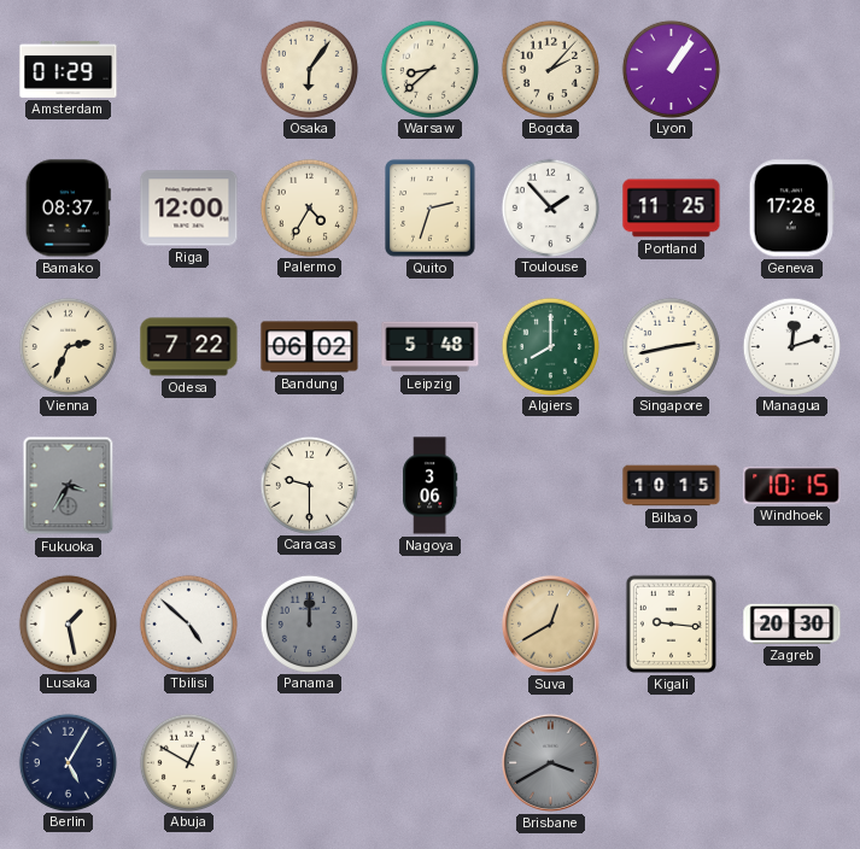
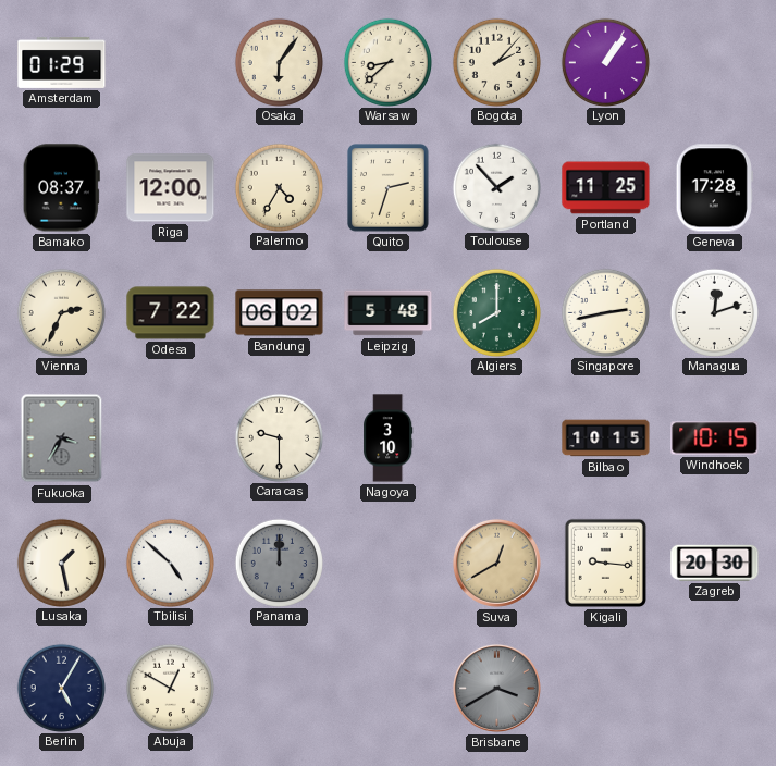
Nagoya: 3:06 -> 3:10
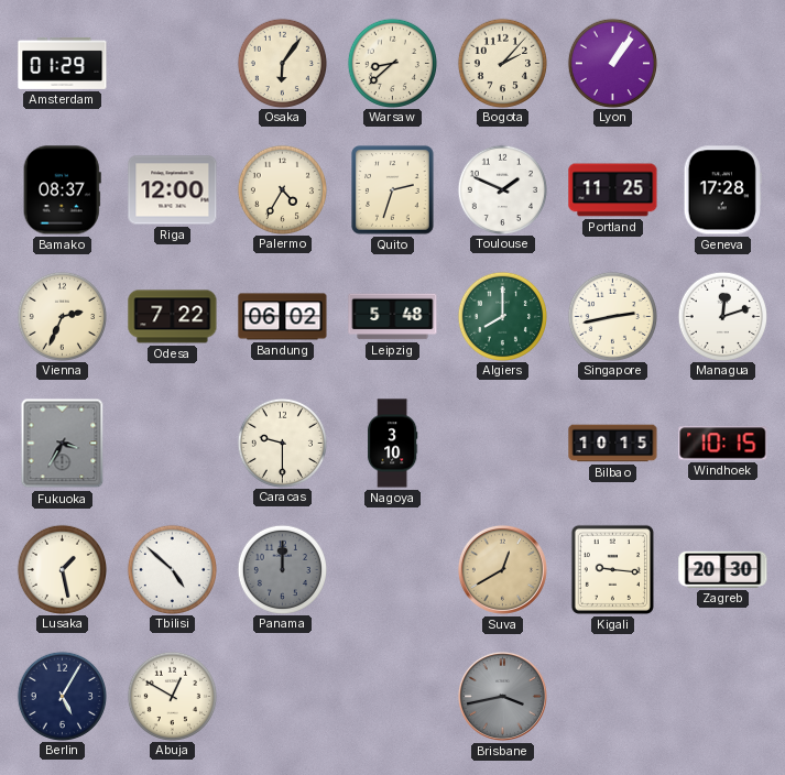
Toulouse: 1:53 -> 1:49
Brisbane: 3:40 -> 3:43
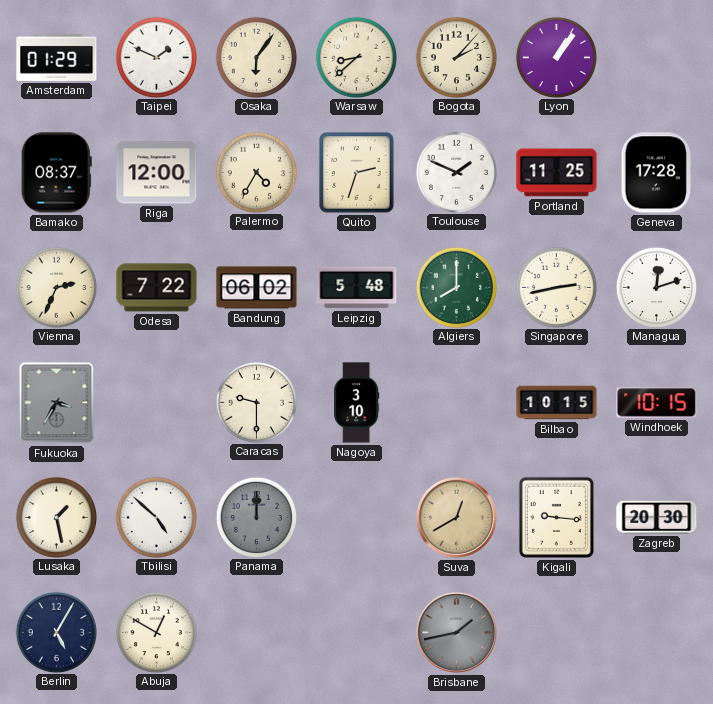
Taipei: none -> 1:49
Brisbane: 3:43 -> 1:43
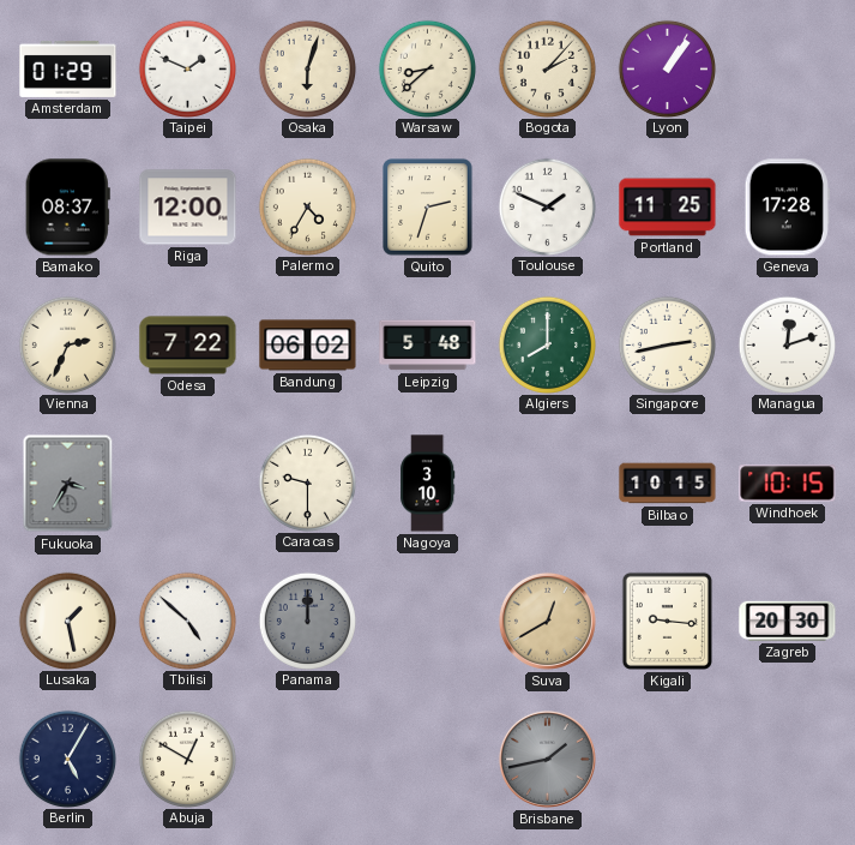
Osaka: 6:06 -> 6:03
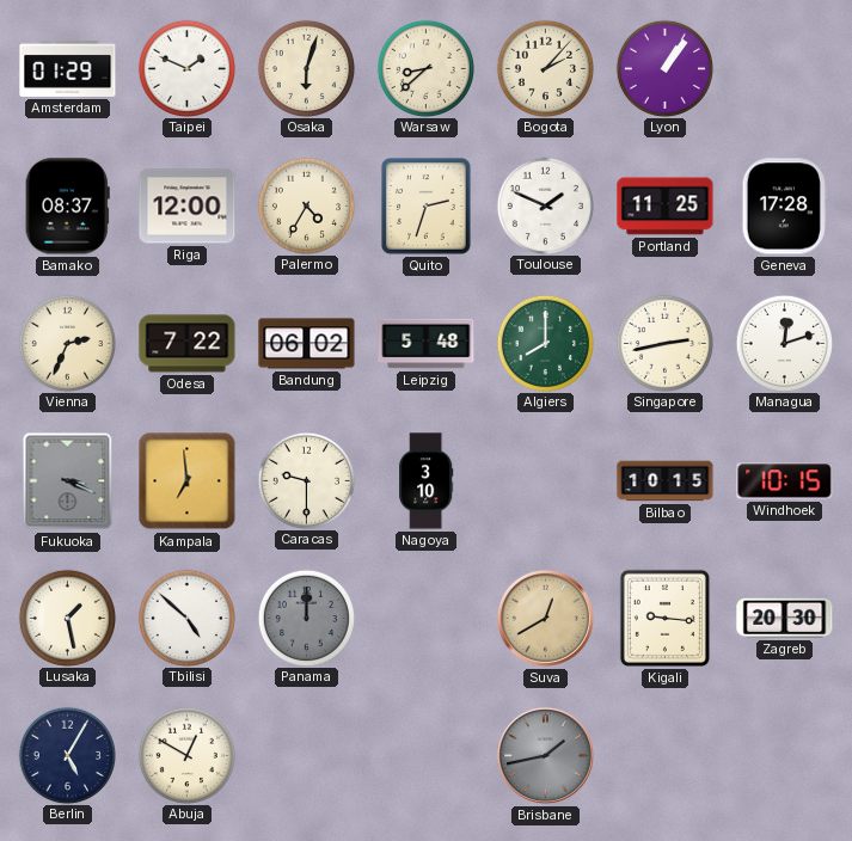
Fukuoka: 3:35 -> 3:19
Kampala: none -> 6:59
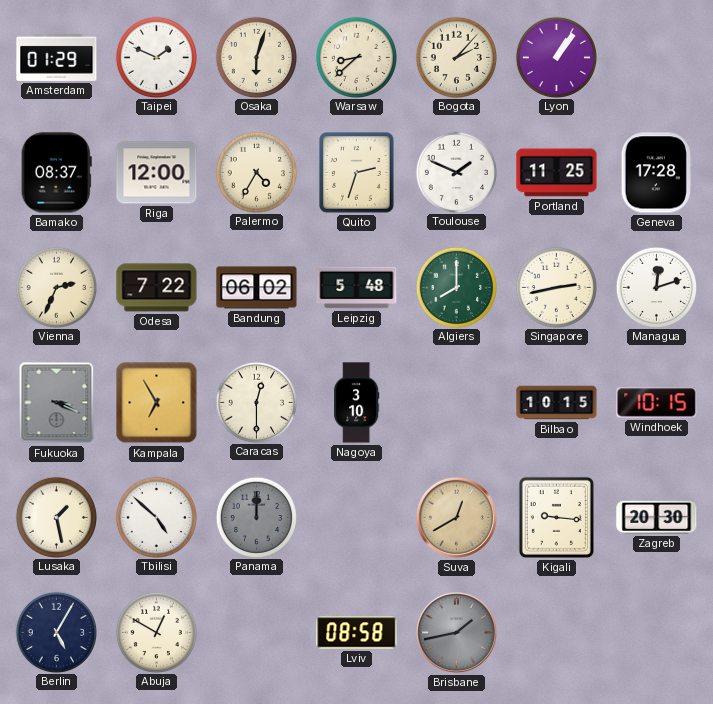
Kampala: 6:59 -> 6:55
Caracas: 9:30 -> 12:30
Lviv: none -> 08:58
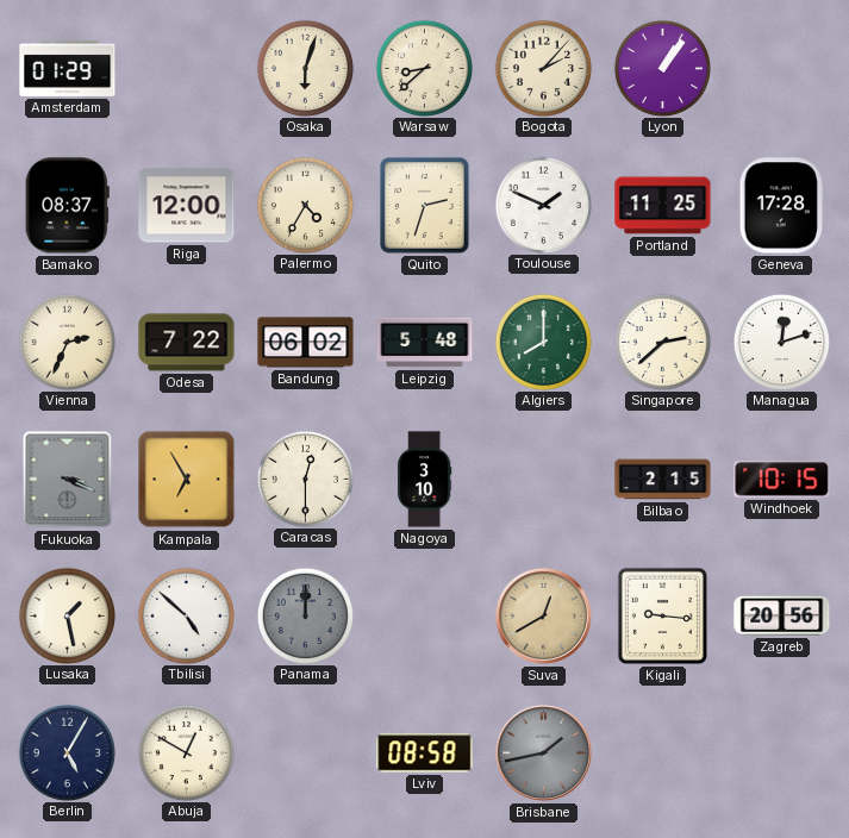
Taipei: 1:49 -> none
Singapore: 2:43 -> 2:38
Bilbao: 10:15 -> 2:15
Zagreb: 20:30 -> 20:56
